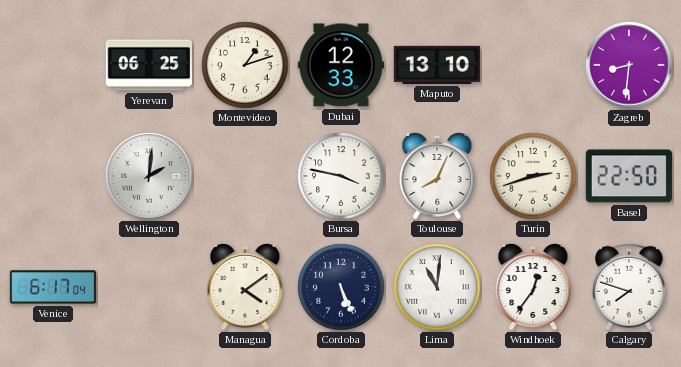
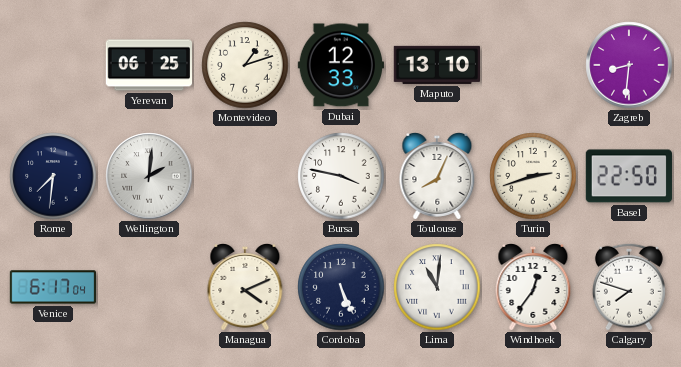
Rome: none -> 7:31
Managua: 4:09 -> 4:11
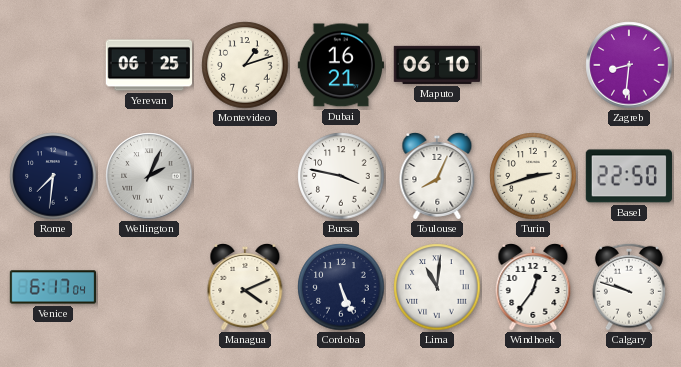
Dubai: 12:33 -> 16:21
Maputo: 13:10 -> 06:10
Wellington: 2:01 -> 2:04
Calgary: 7:48 -> 9:48
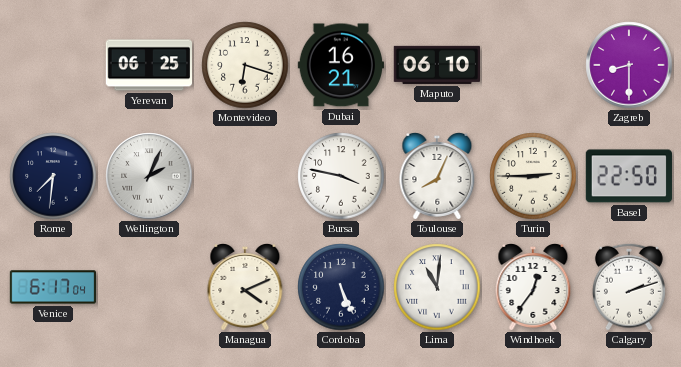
Montevideo: 1:12 -> 6:18
Zagreb: 8:31 -> 8:30
Turin: 2:42 -> 2:45
Calgary: 9:48 -> 2:12
